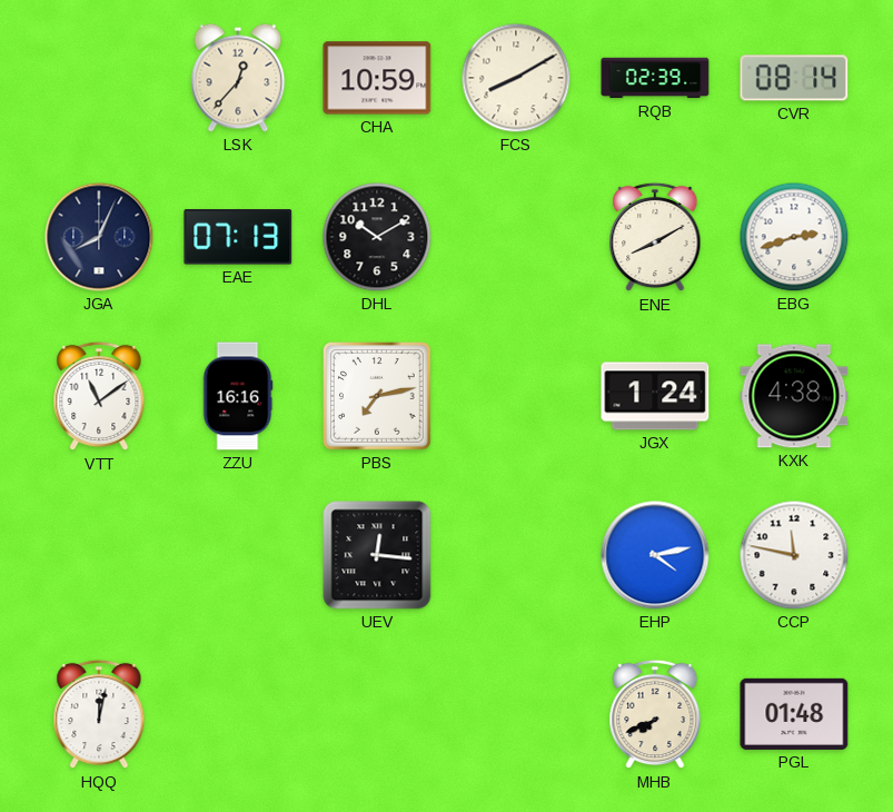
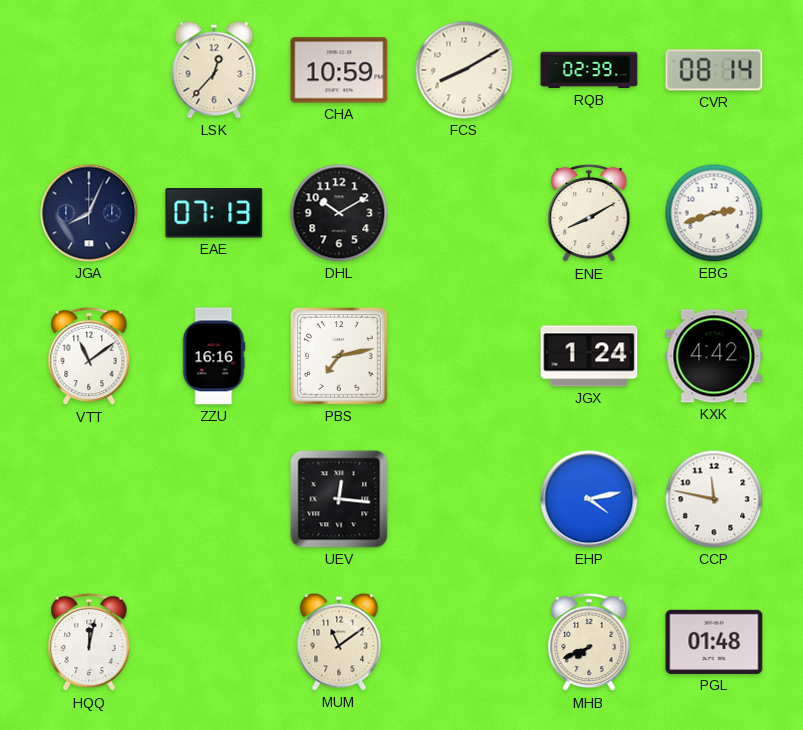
KXK: 4:38 -> 4:42
MUM: none -> 11:09
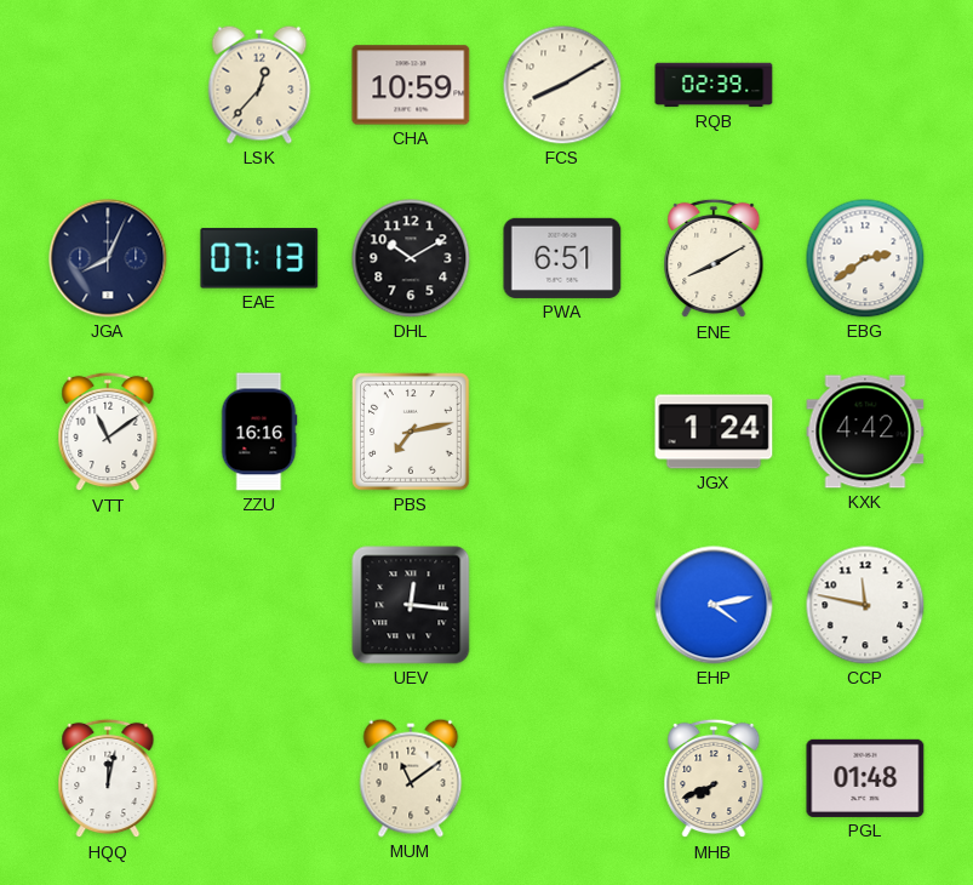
CVR: 08:14 -> none
PWA: none -> 6:51
EBG: 2:42 -> 2:39
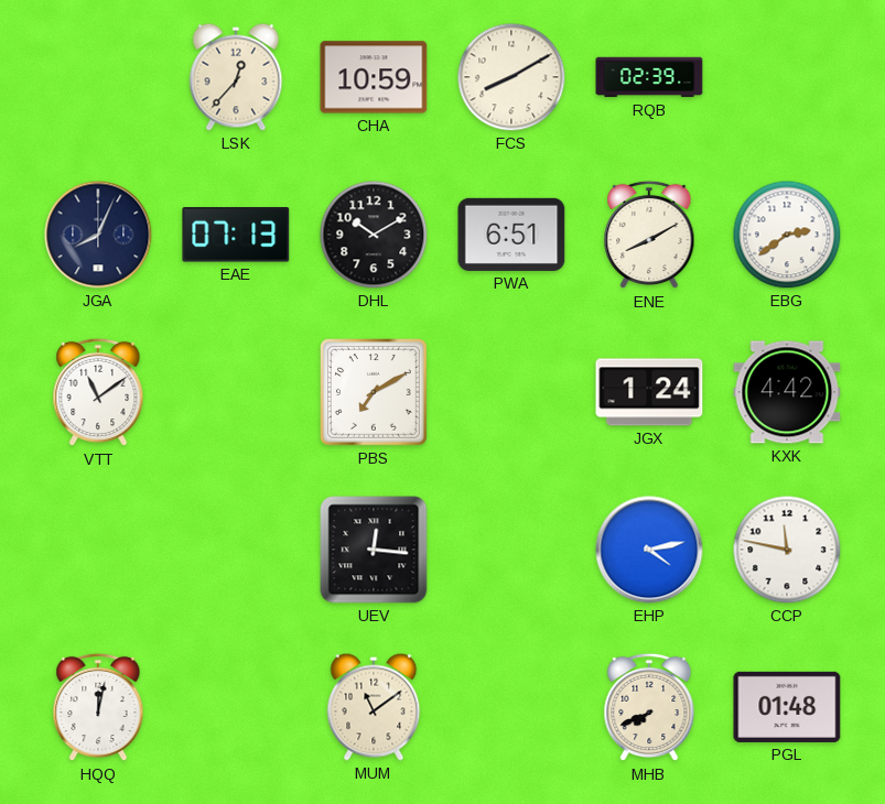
ZZU: 16:16 -> none
PBS: 7:13 -> 7:10
